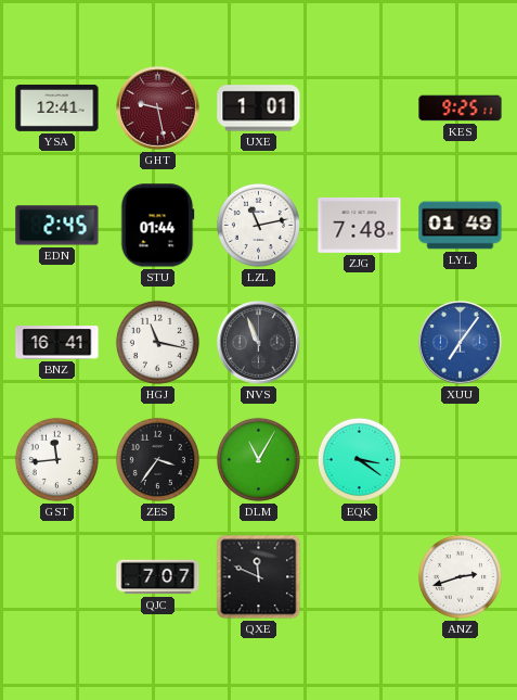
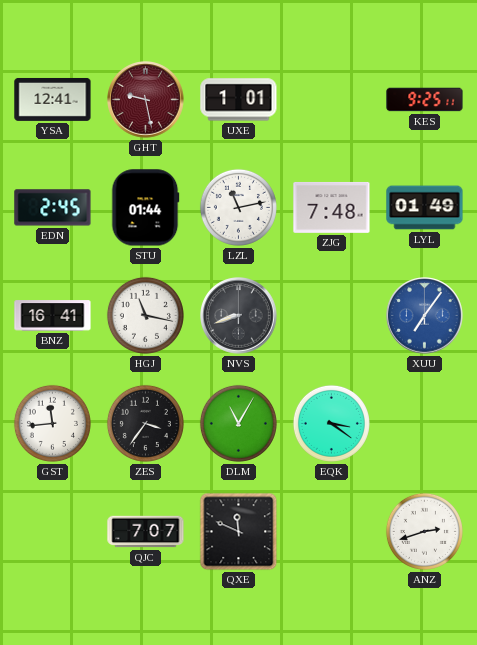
NVS: 10:56 -> 8:42
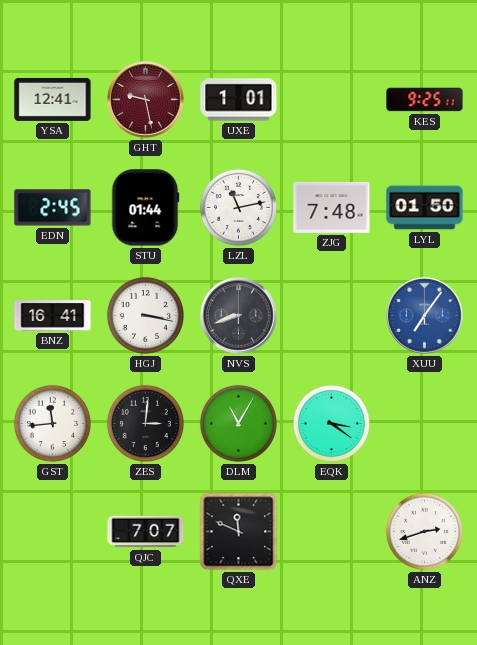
LYL: 01:49 -> 01:50
HGJ: 11:17 -> 3:17
ZES: 3:36 -> 3:01
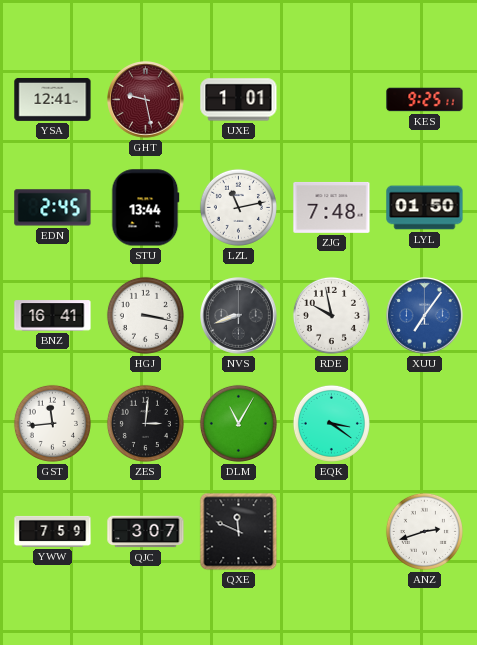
STU: 01:44 -> 13:44
RDE: none -> 9:58
YWW: none -> 7:59
QJC: 7:07 -> 3:07
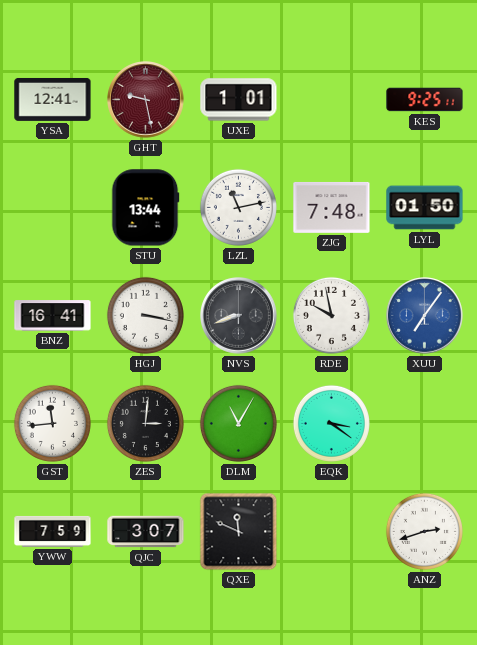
EDN: 2:45 -> none
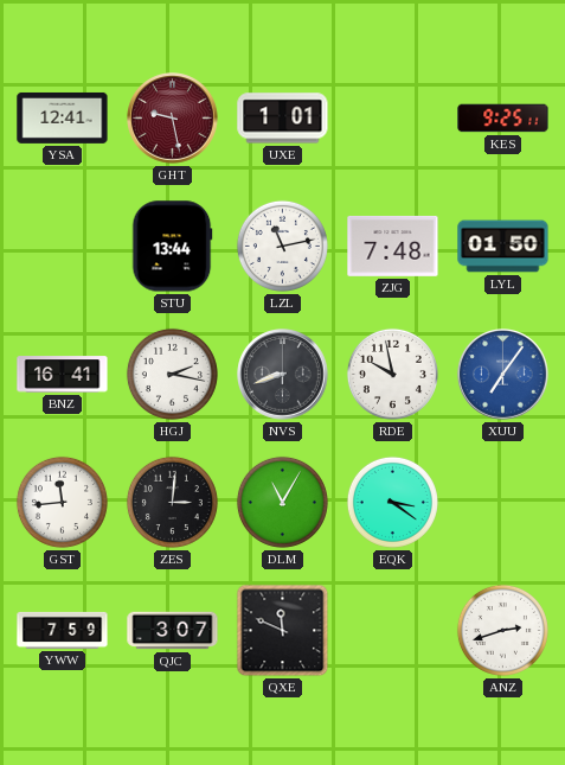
HGJ: 3:17 -> 2:17
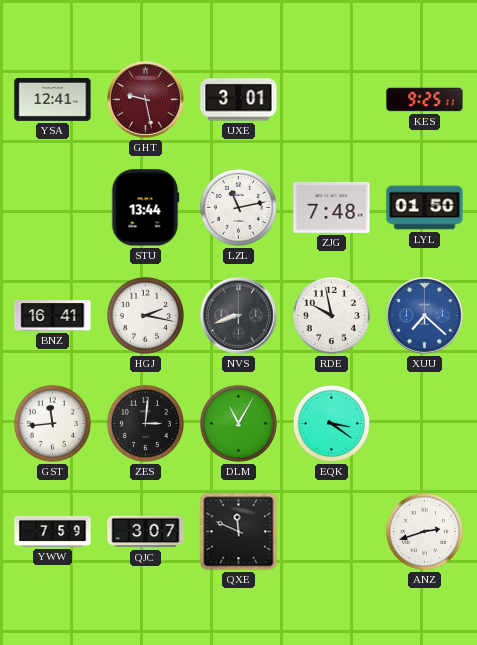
UXE: 1:01 -> 3:01
XUU: 7:06 -> 7:22
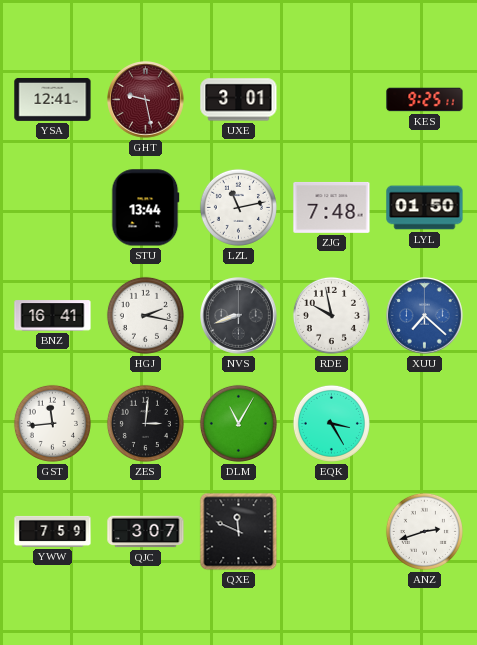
EQK: 3:21 -> 3:25
